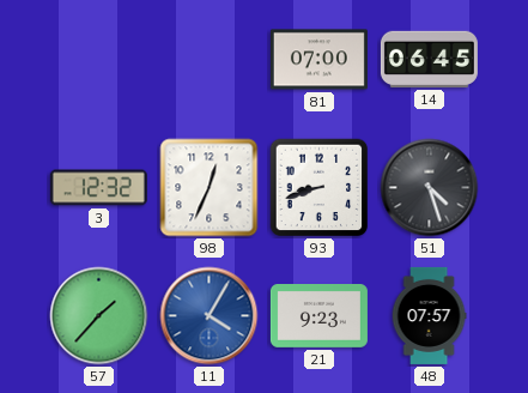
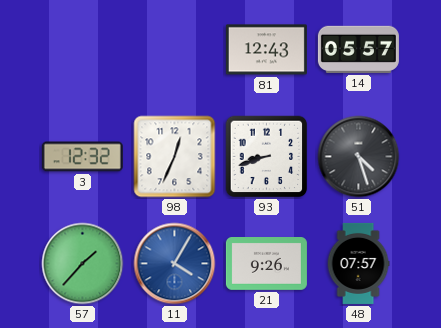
81: 07:00 -> 12:43
14: 06:45 -> 05:57
21: 9:23 -> 9:26
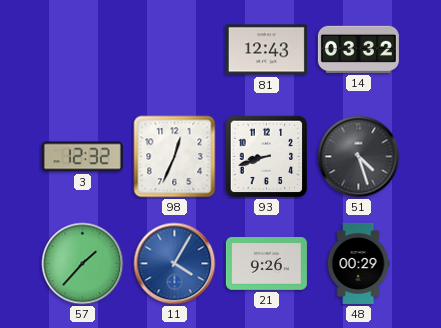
14: 05:57 -> 03:32
48: 07:57 -> 00:29
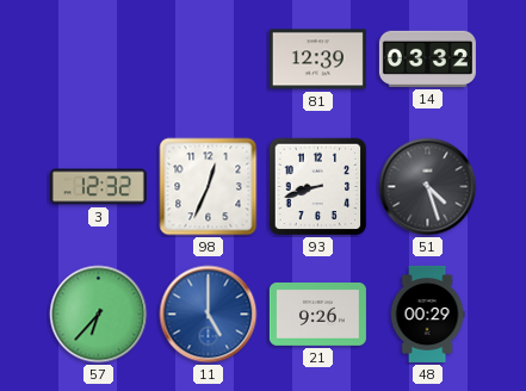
81: 12:43 -> 12:39
57: 1:37 -> 6:37
11: 4:05 -> 5:00
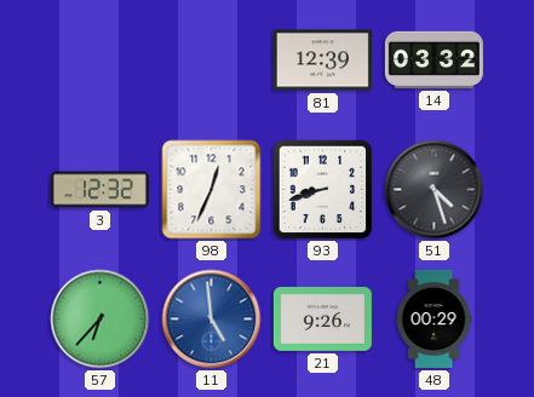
11: 5:00 -> 4:59
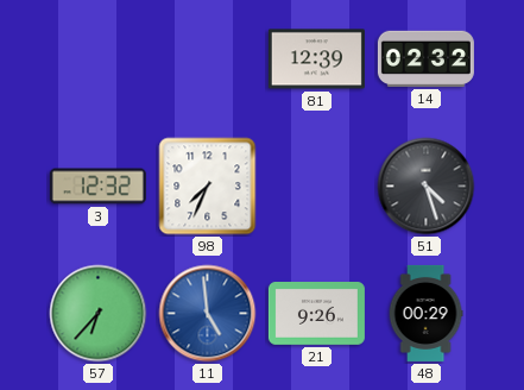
14: 03:32 -> 02:32
98: 12:34 -> 7:34
93: 8:42 -> none
